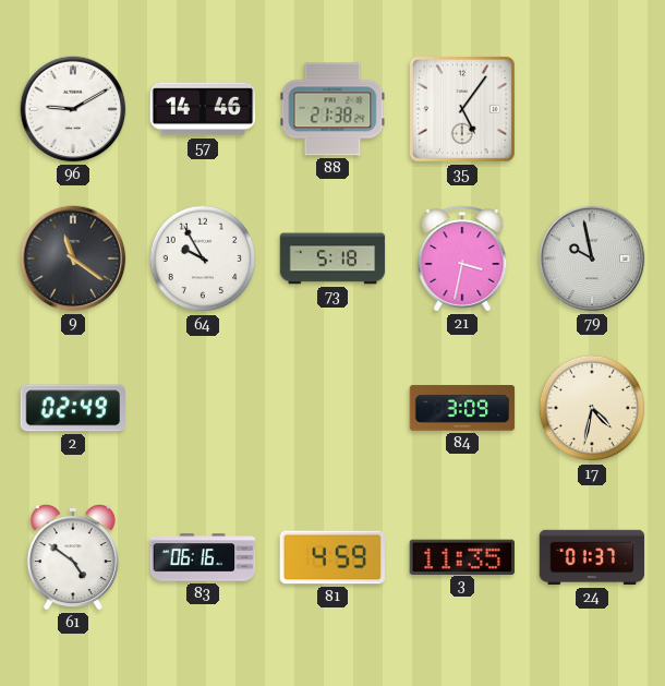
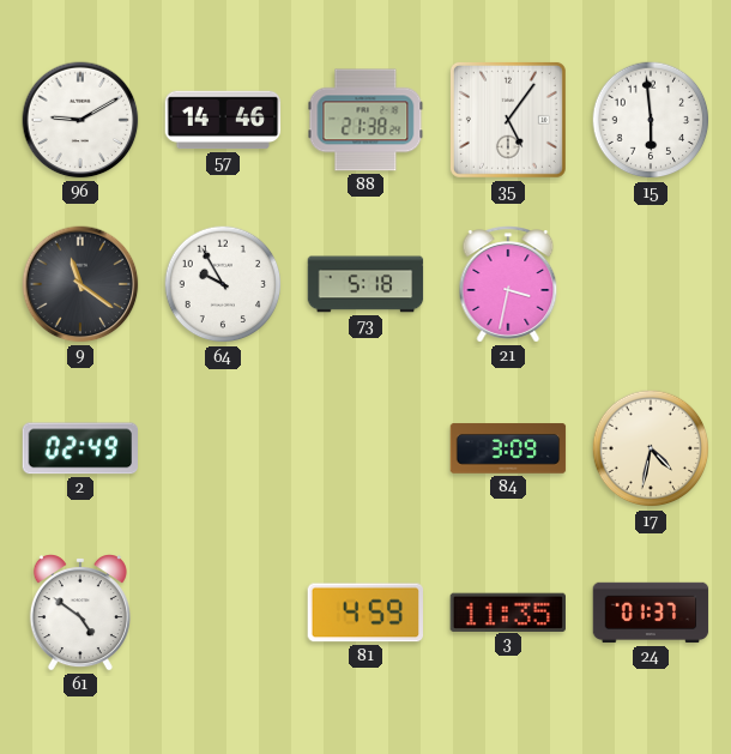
15: none -> 5:59
79: 9:58 -> none
83: 06:16 -> none
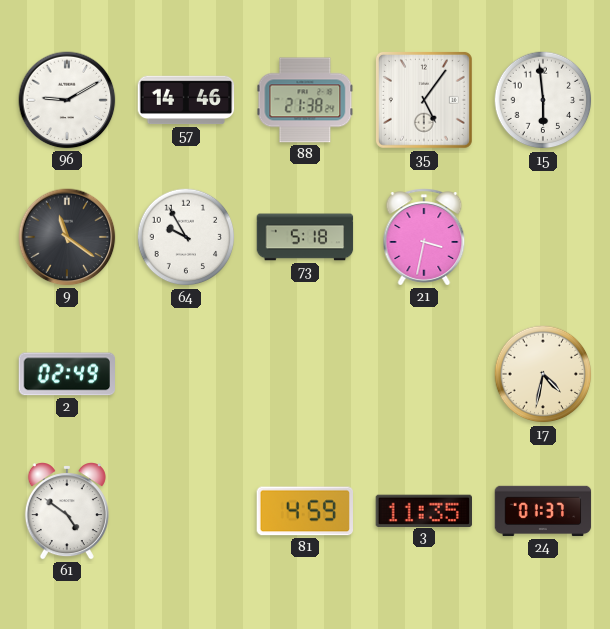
84: 3:09 -> none
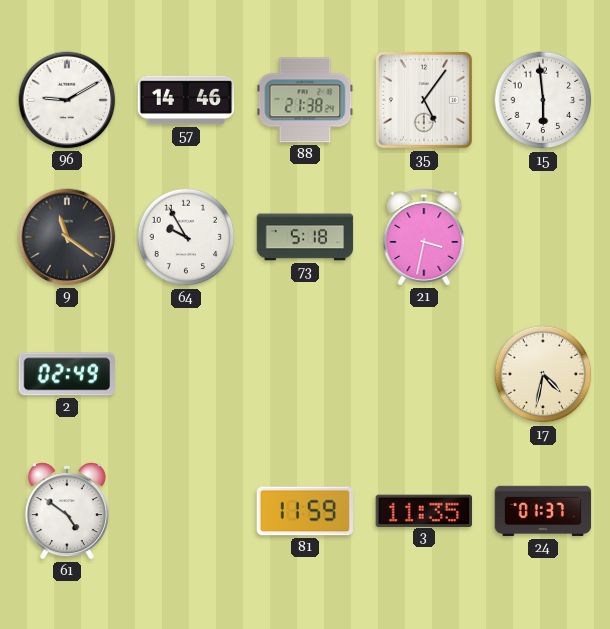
81: 4:59 -> 11:59
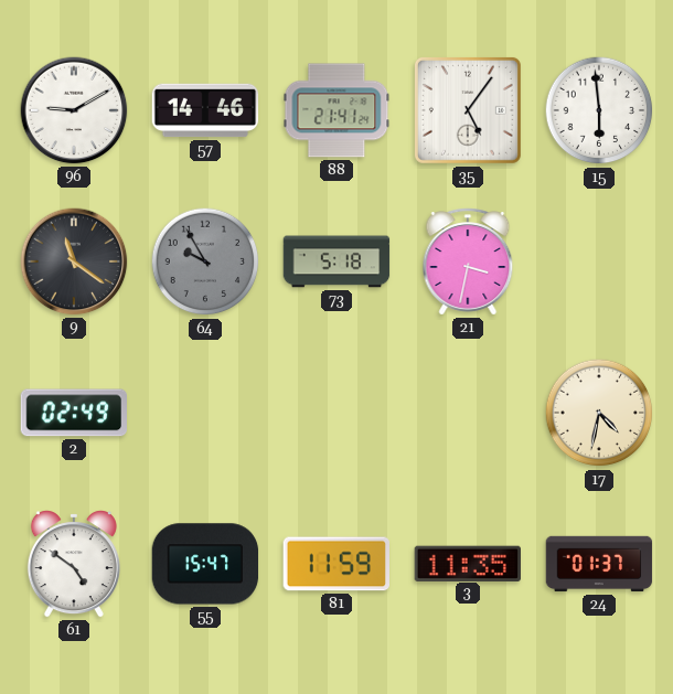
88: 21:38 -> 21:41
64 dial: white -> grey
55: none -> 15:47
